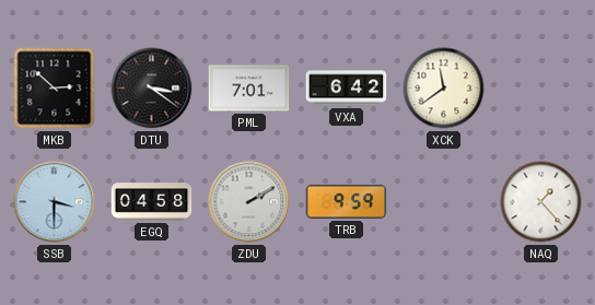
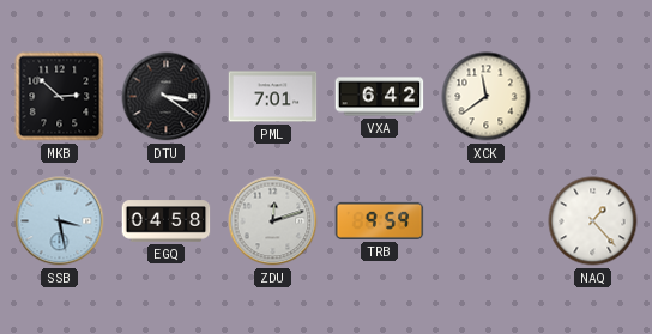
SSB: 3:30 -> 3:28
ZDU: 2:10 -> 12:12
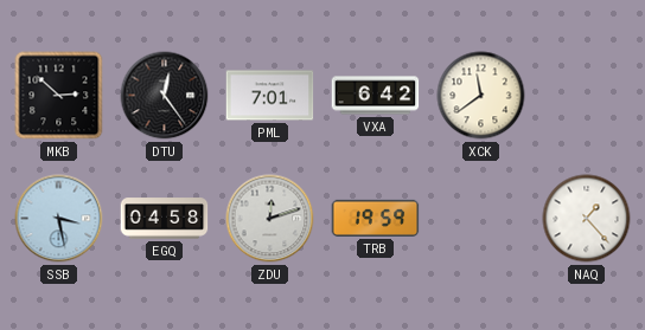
DTU: 3:21 -> 12:24
TRB: 9:59 -> 19:59
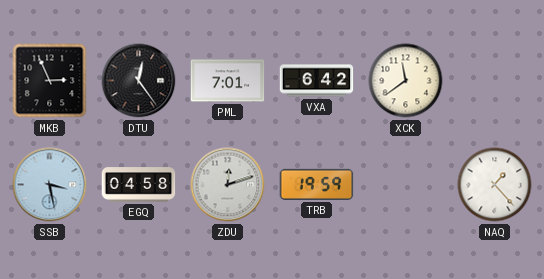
MKB: 2:52 -> 2:56
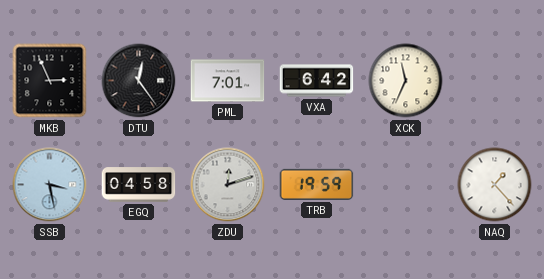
XCK: 11:39 -> 11:34
